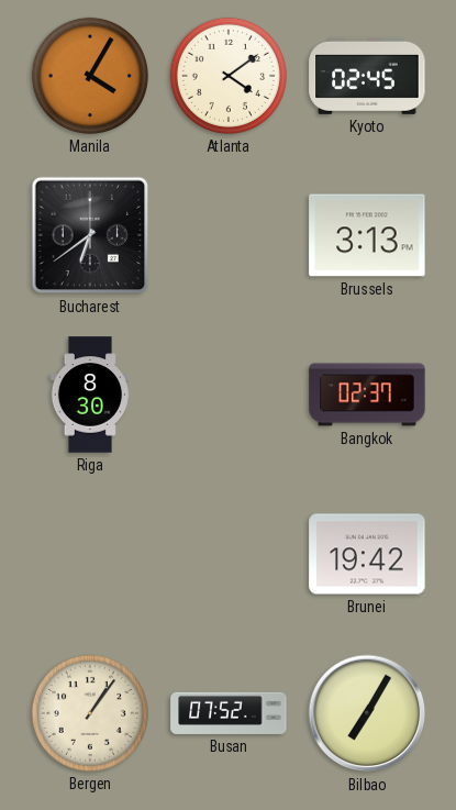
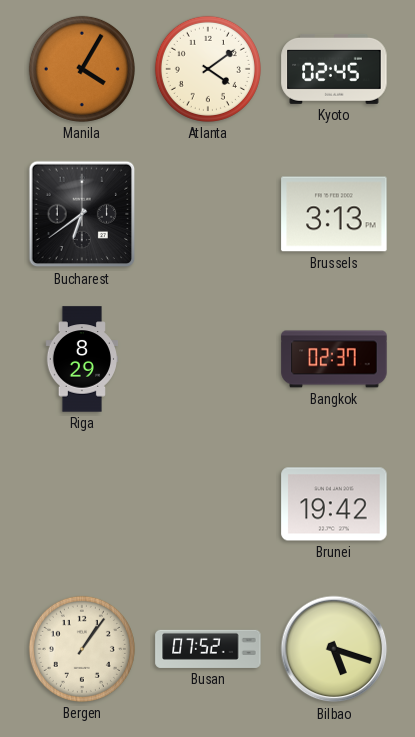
Riga: 8:30 -> 8:29
Bilbao: 7:05 -> 5:18
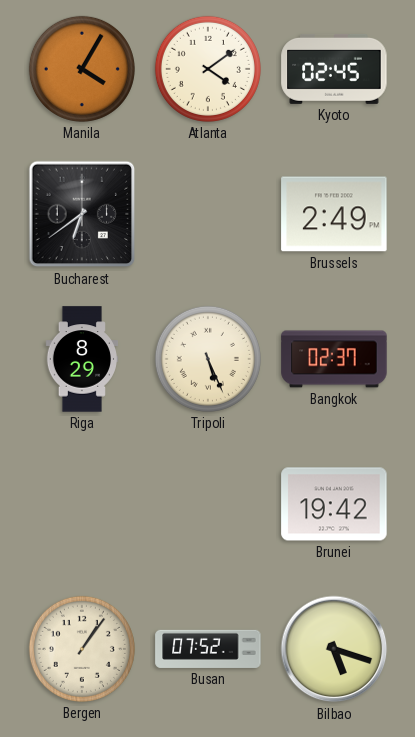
Brussels: 3:13 -> 2:49
Tripoli: none -> 5:26
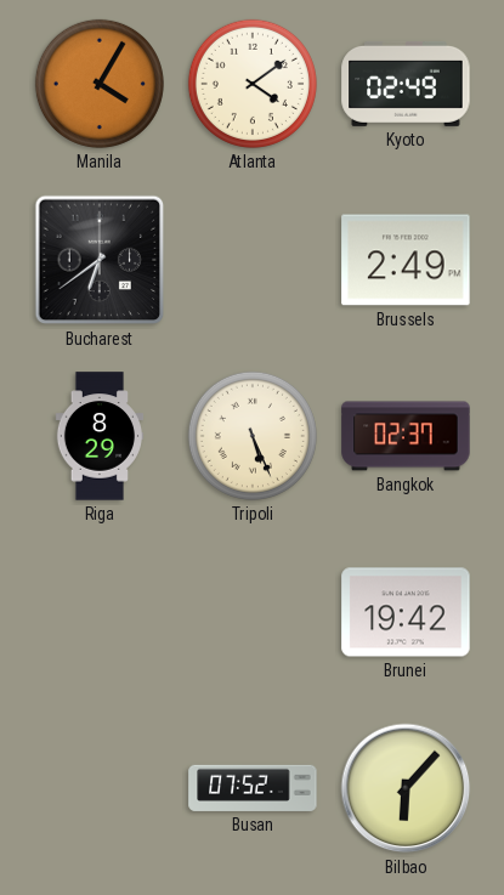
Kyoto: 02:45 -> 02:49
Bergen: 1:06 -> none
Bilbao: 5:18 -> 6:07
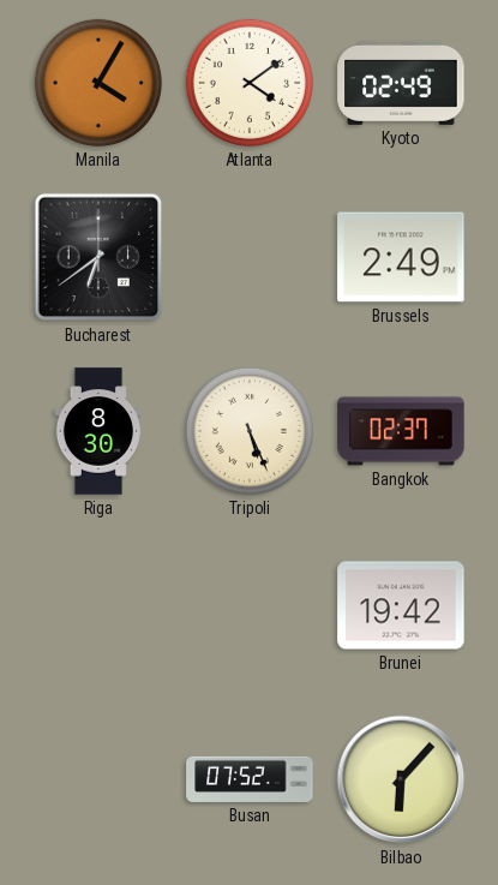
Riga: 8:29 -> 8:30
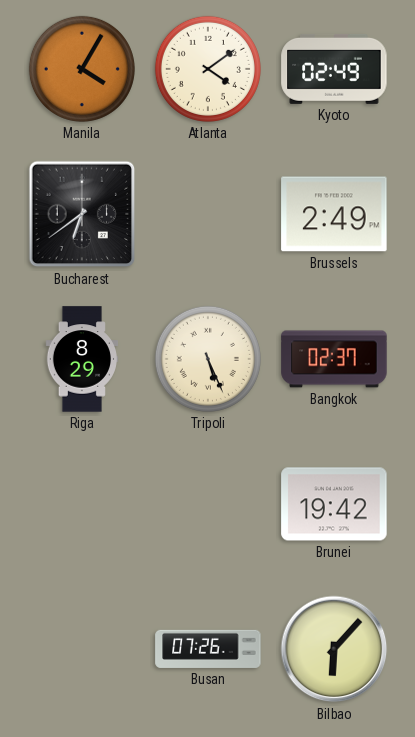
Riga: 8:30 -> 8:29
Busan: 07:52 -> 07:26
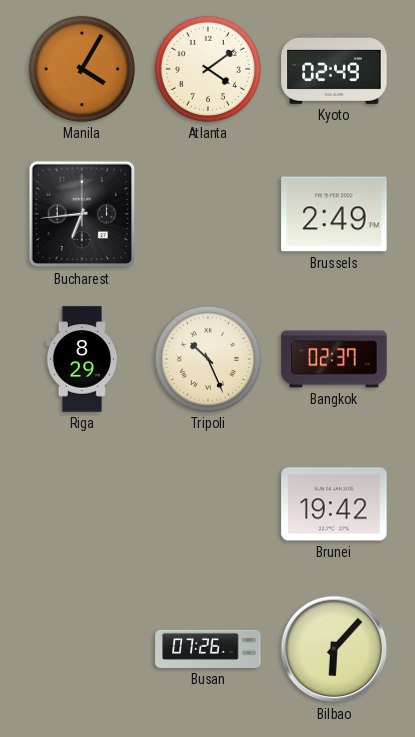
Bucharest: 6:39 -> 6:44
Tripoli: 5:26 -> 10:26
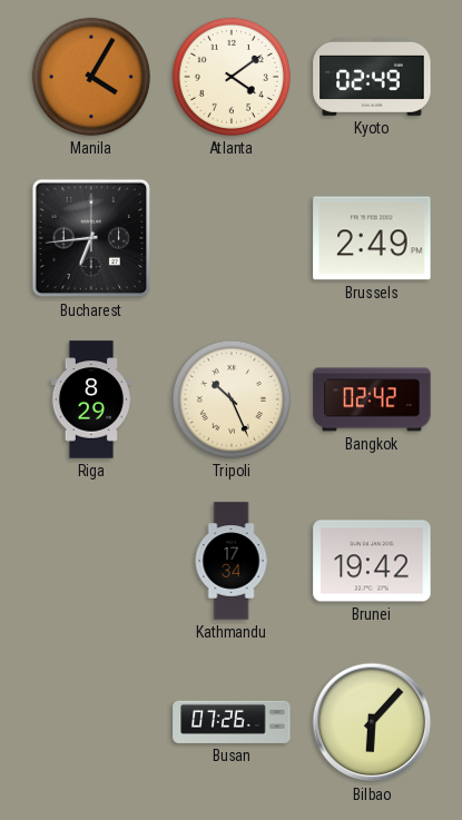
Bangkok: 02:37 -> 02:42
Kathmandu: none -> 17:34
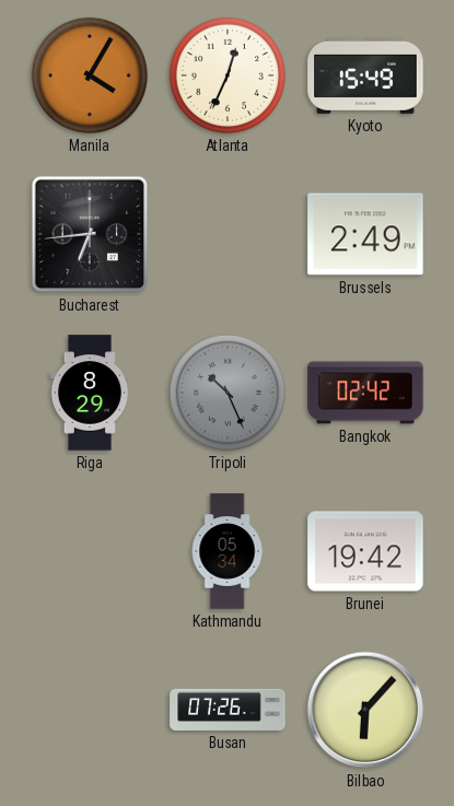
Atlanta: 4:09 -> 12:34
Kyoto: 02:49 -> 15:49
Tripoli dial: cream -> grey
Kathmandu: 17:34 -> 05:34
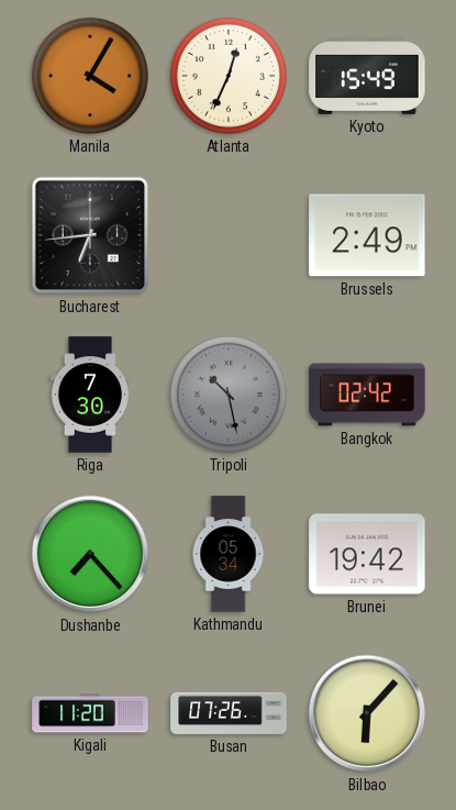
Riga: 8:29 -> 7:30
Tripoli: 10:26 -> 10:28
Dushanbe: none -> 7:23
Kigali: none -> 11:20
